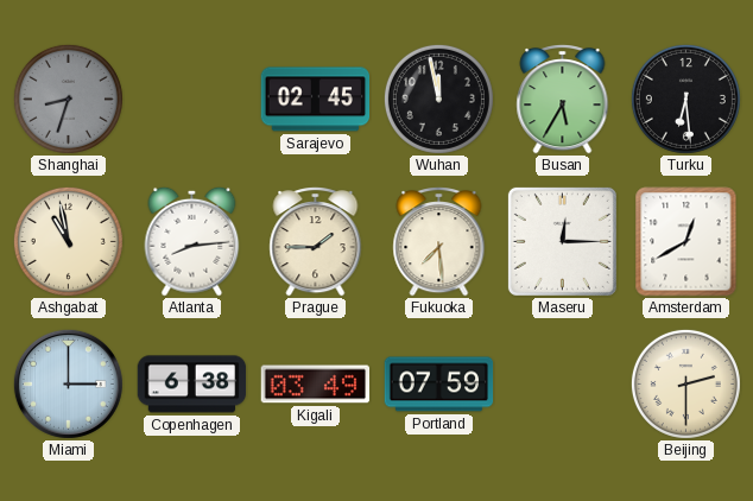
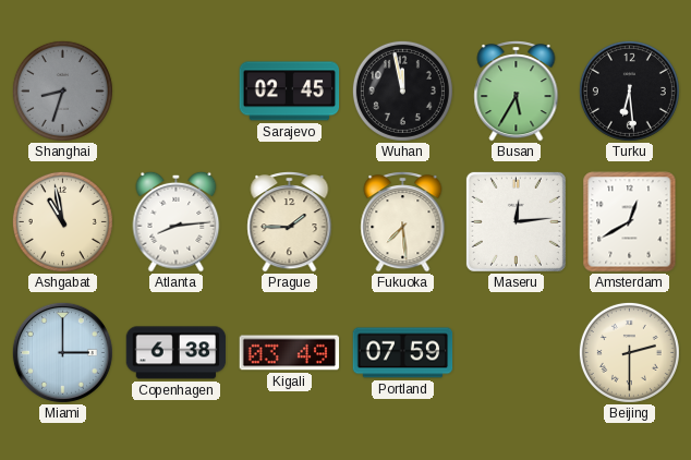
Maseru: 12:15 -> 12:14
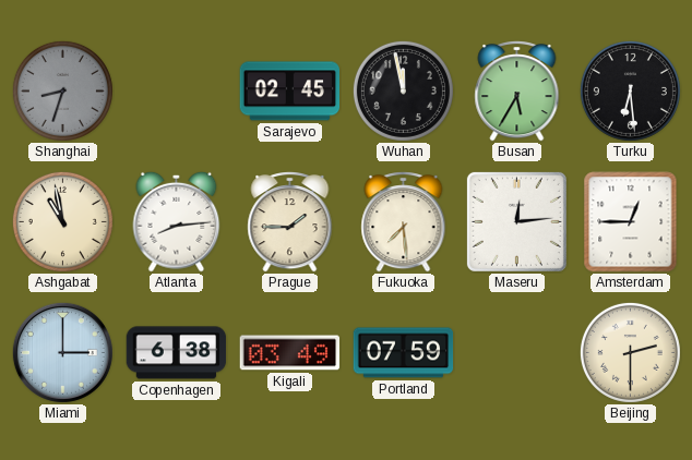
Amsterdam: 12:40 -> 12:45
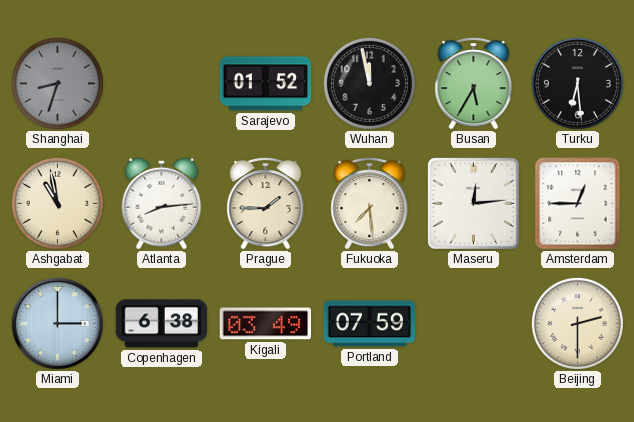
Sarajevo: 02:45 -> 01:52
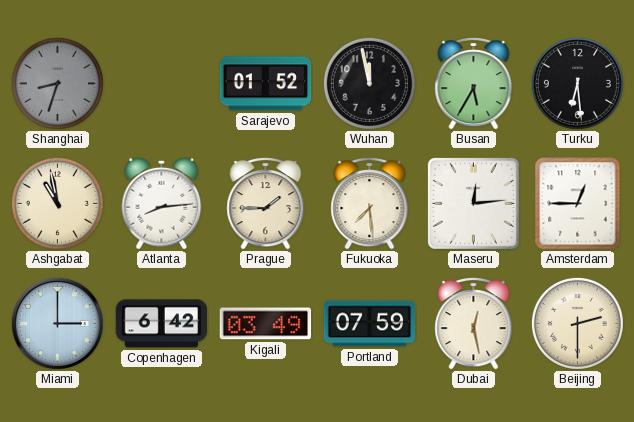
Copenhagen: 6:38 -> 6:42
Dubai: none -> 12:28
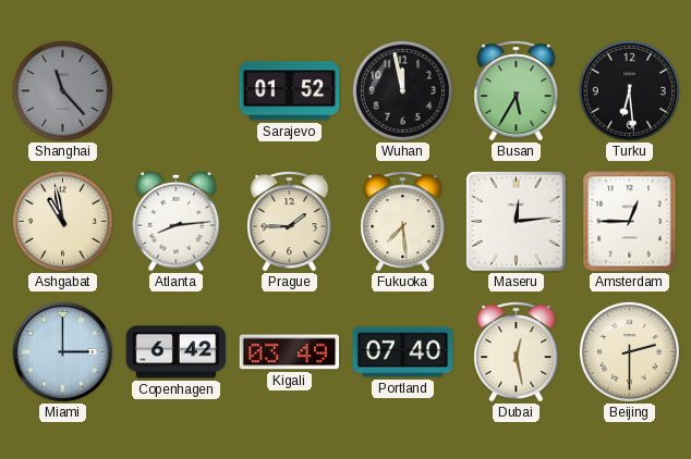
Shanghai: 8:33 -> 11:23
Portland: 07:59 -> 07:40
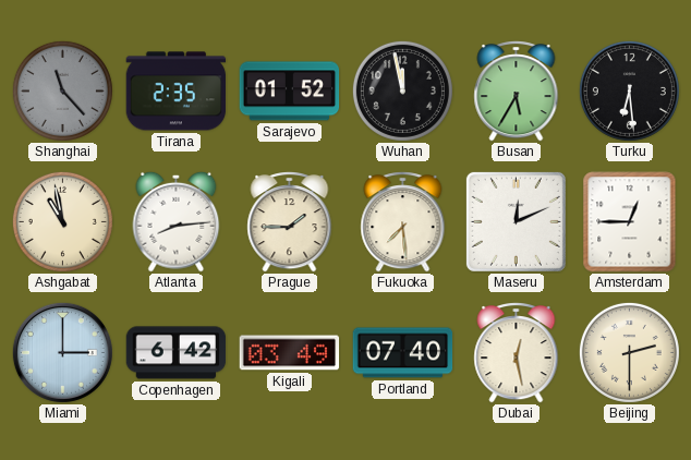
Tirana: none -> 2:35
Maseru: 12:14 -> 12:11
